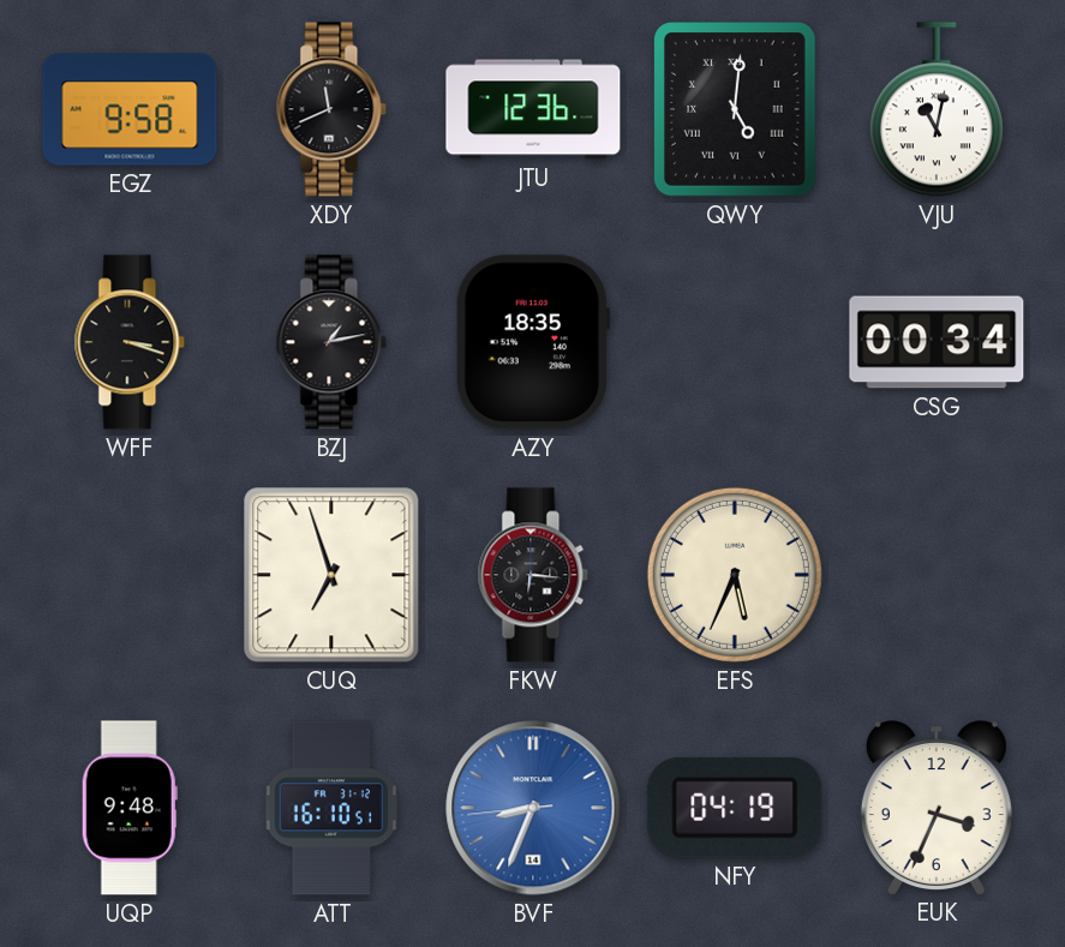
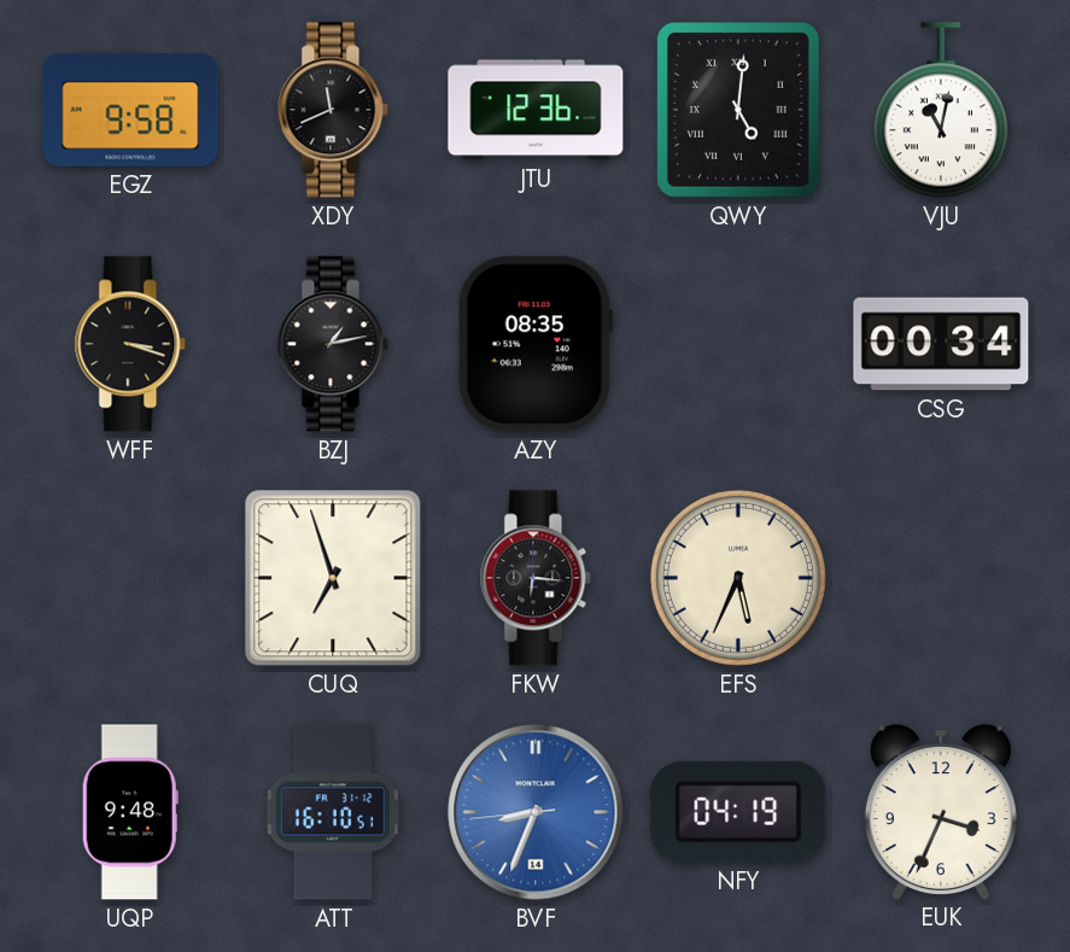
AZY: 18:35 -> 08:35
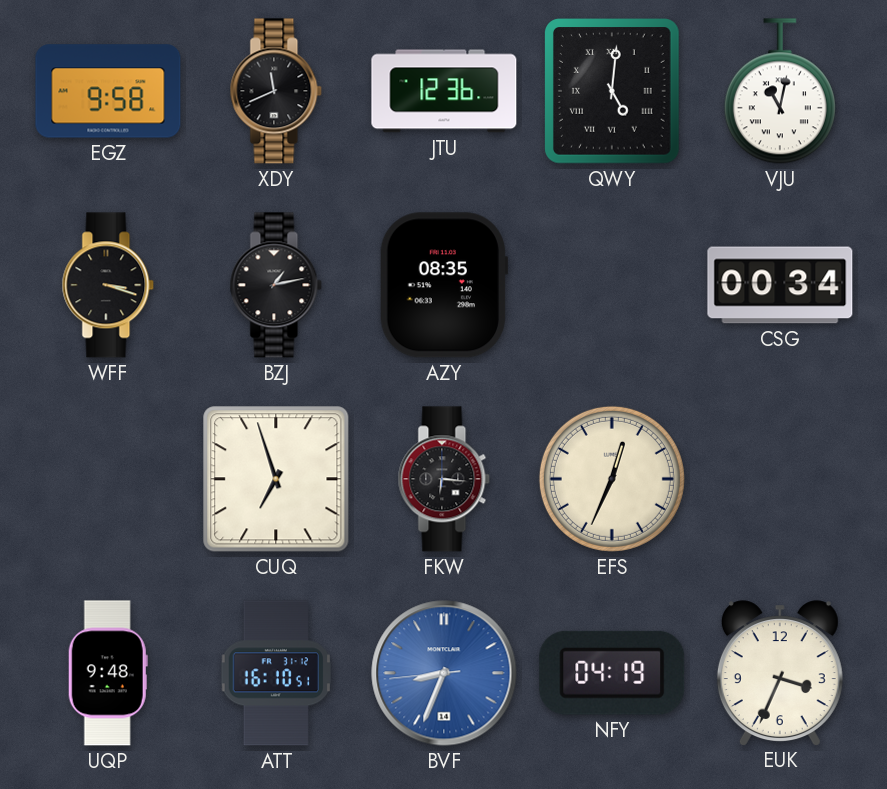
EFS: 5:34 -> 12:34
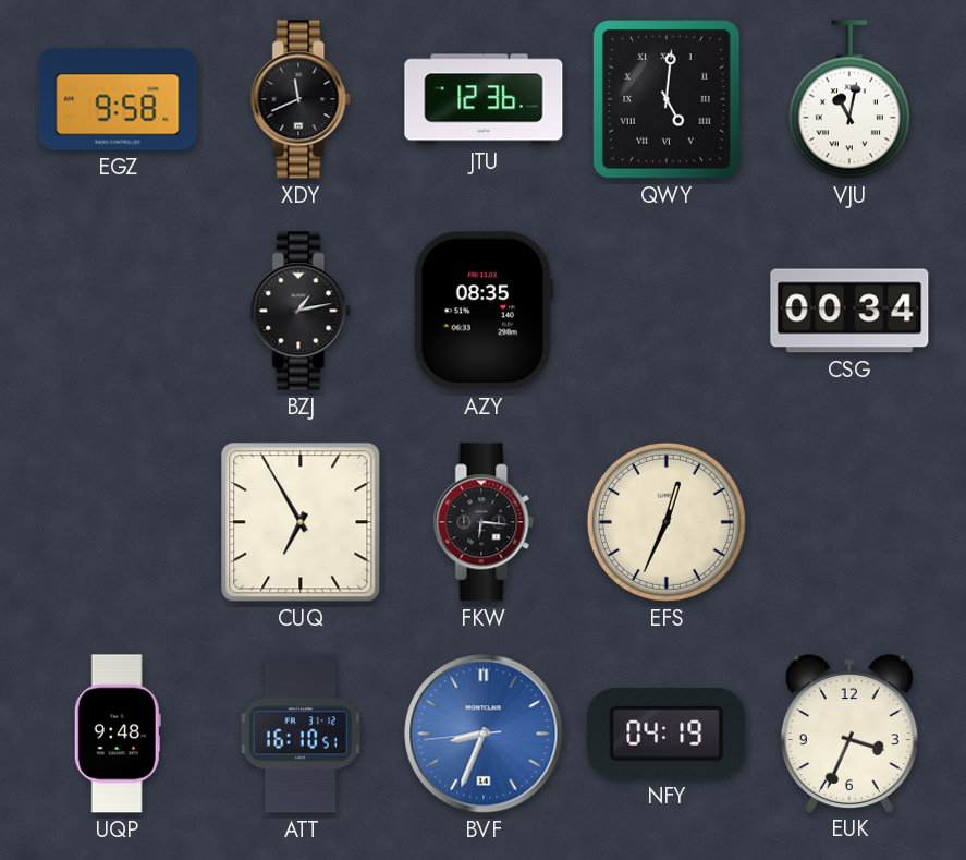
WFF: 3:18 -> none
CUQ: 6:57 -> 6:55
